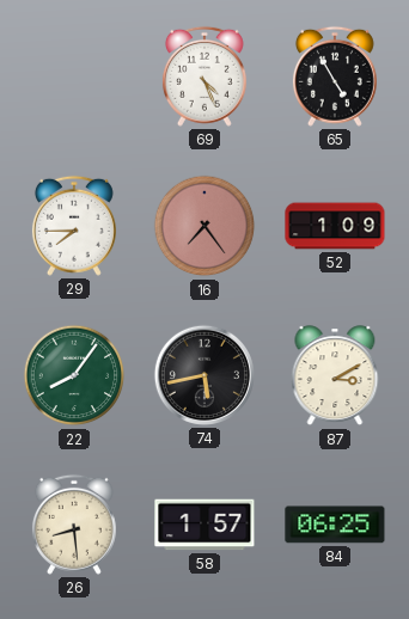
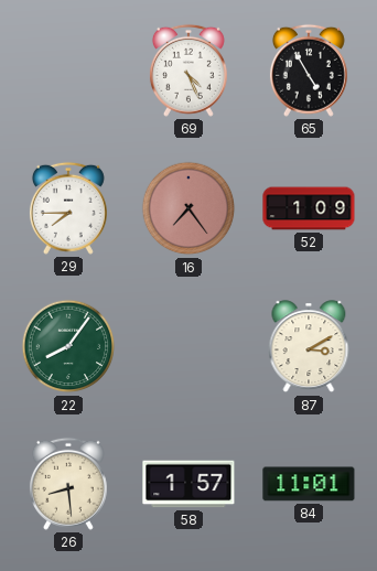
74: 5:43 -> none
84: 06:25 -> 11:01
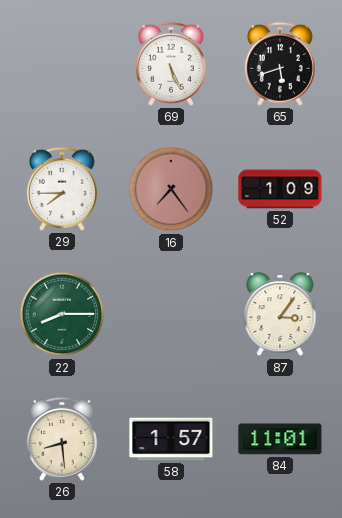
69: 4:26 -> 5:26
65: 4:55 -> 5:42
22: 8:06 -> 8:15
87: 3:10 -> 3:06
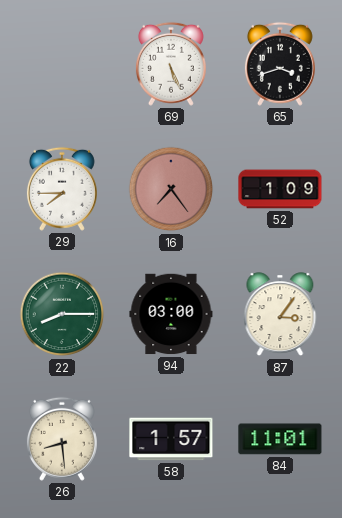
65: 5:42 -> 3:42
94: none -> 03:00
